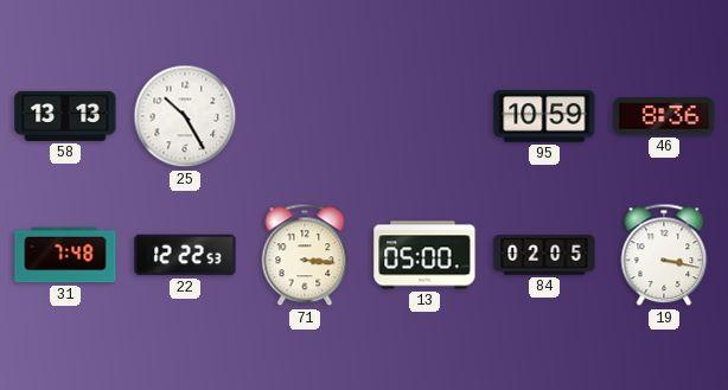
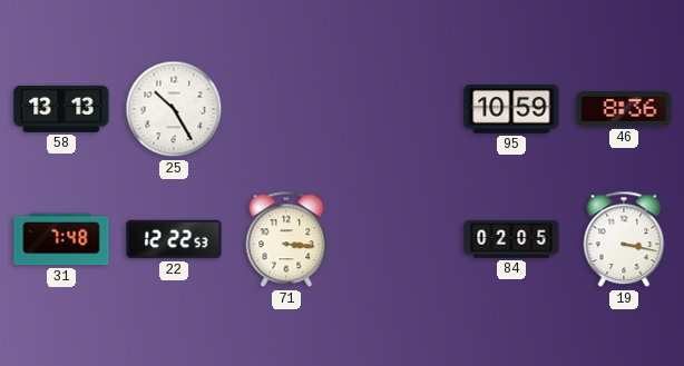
13: 05:00 -> none
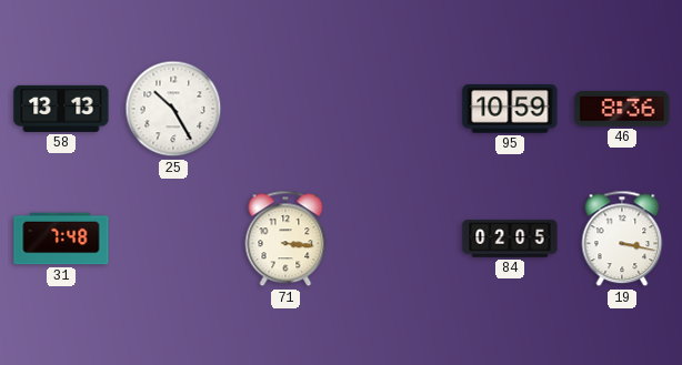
22: 12:22 -> none
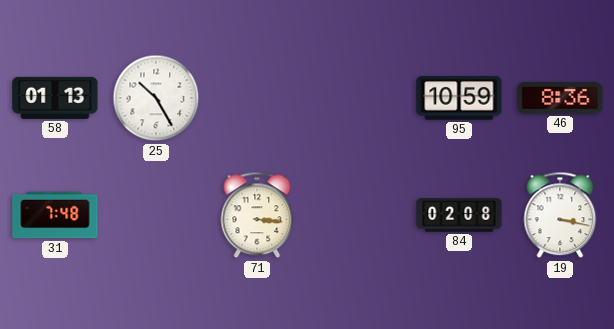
58: 13:13 -> 01:13
84: 02:05 -> 02:08
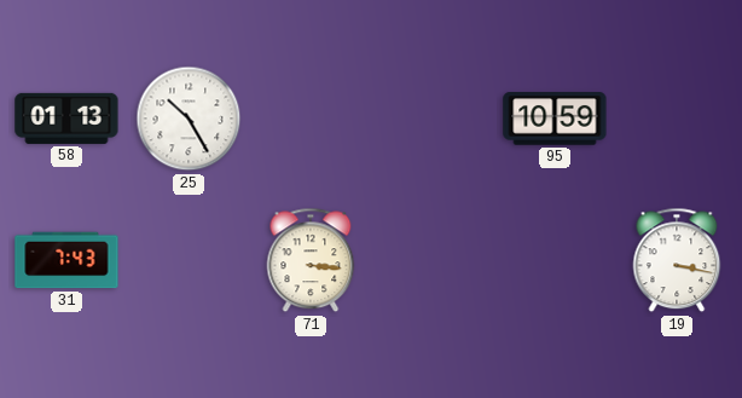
46: 8:36 -> none
31: 7:48 -> 7:43
84: 02:08 -> none
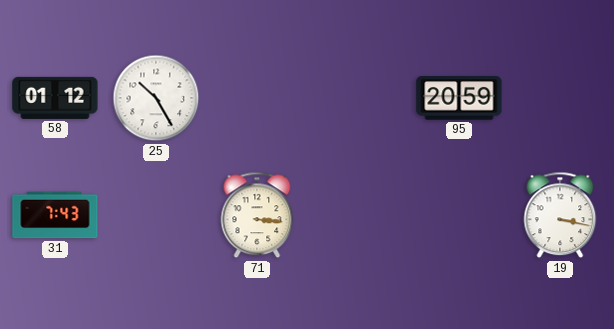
58: 01:13 -> 01:12
95: 10:59 -> 20:59
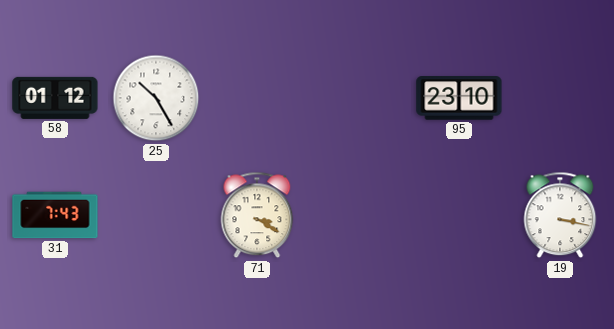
95: 20:59 -> 23:10
71: 3:16 -> 3:20
